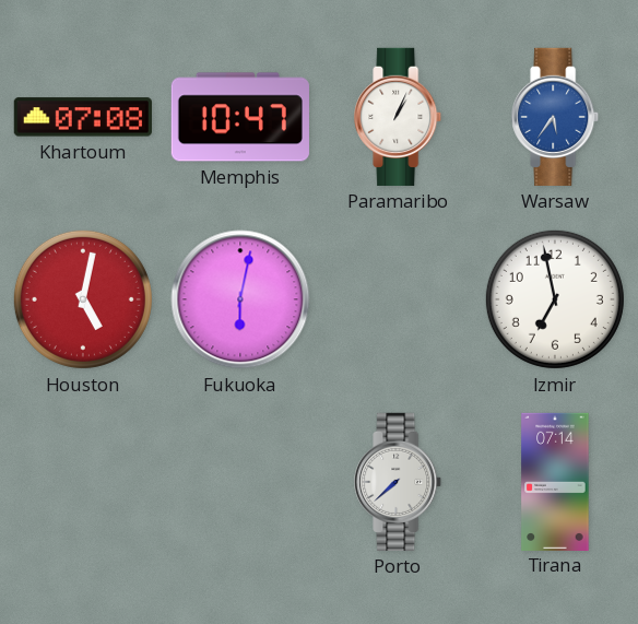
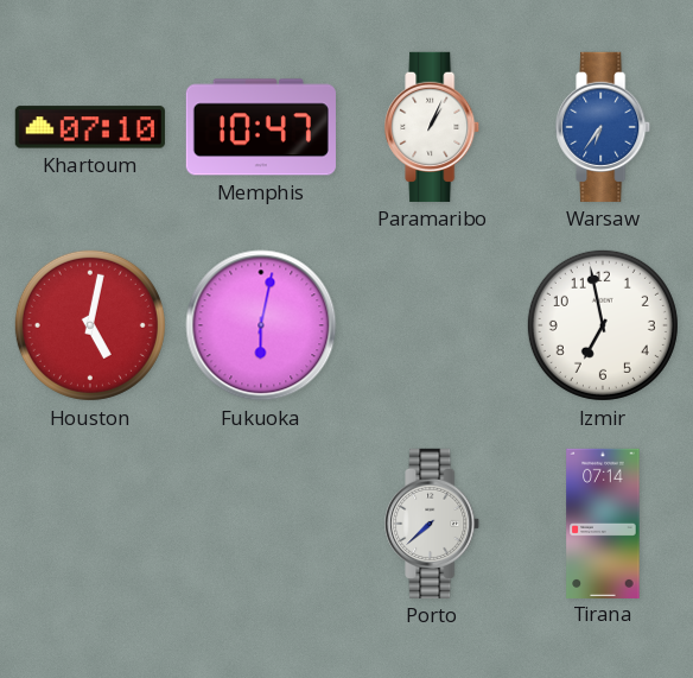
Khartoum: 07:08 -> 07:10
Warsaw: 5:36 -> 6:36
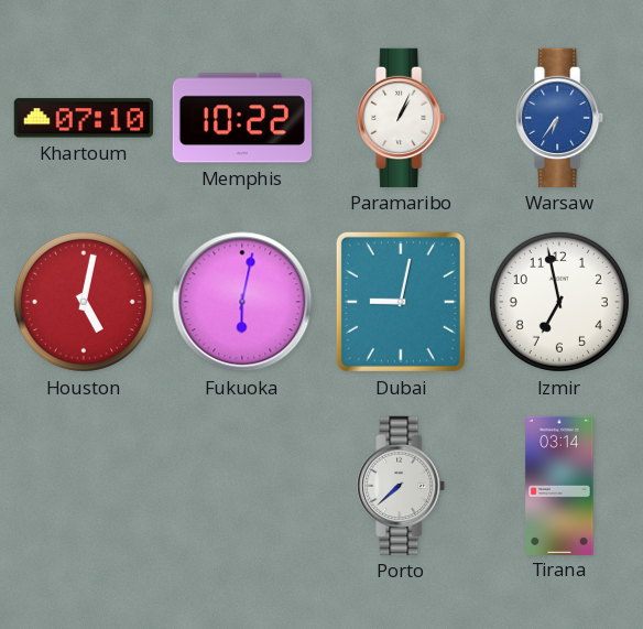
Memphis: 10:47 -> 10:22
Dubai: none -> 9:02
Tirana: 07:14 -> 03:14
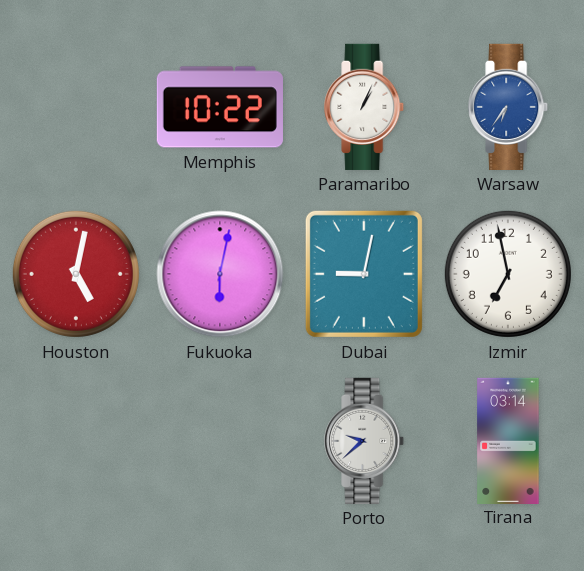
Khartoum: 07:10 -> none
Porto: 7:38 -> 9:38
